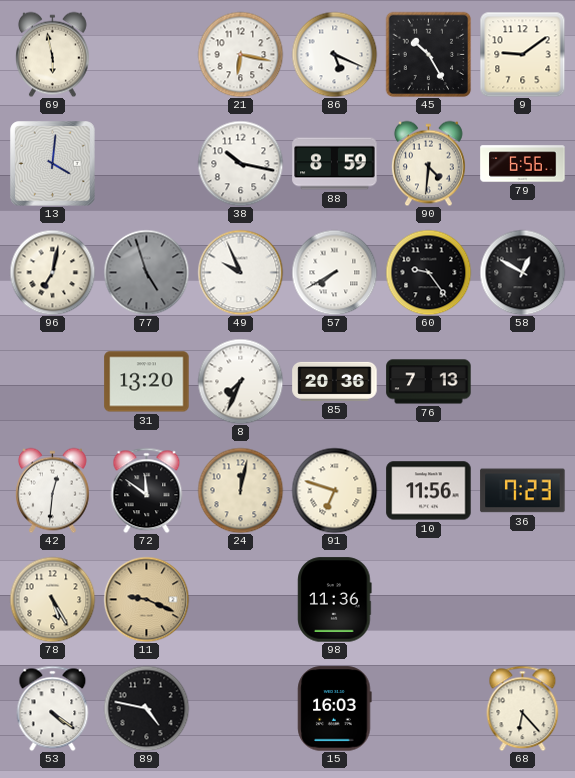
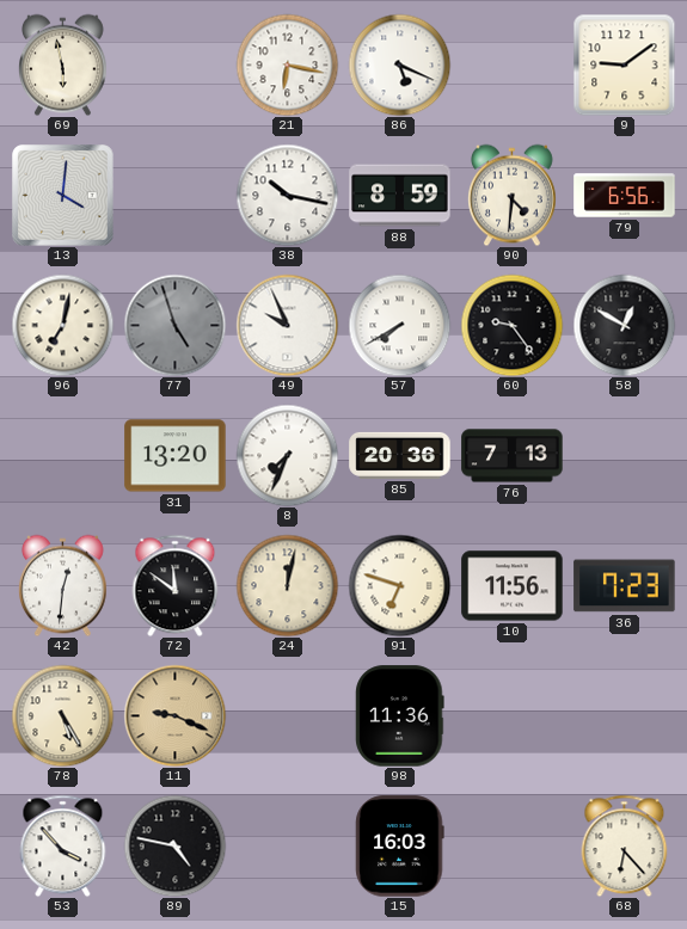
45: 10:25 -> none
53: 4:21 -> 3:53
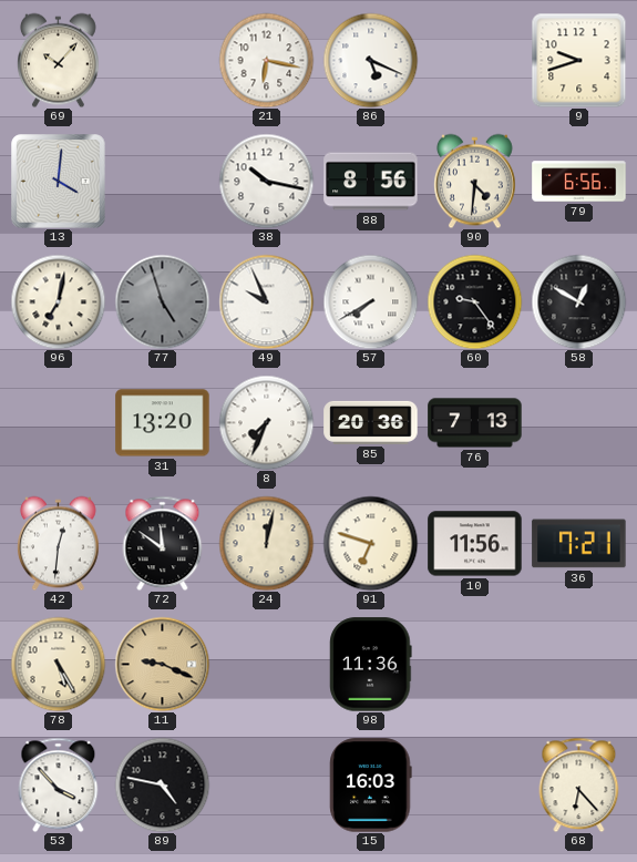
69: 5:58 -> 10:07
9: 9:09 -> 9:42
88: 8:59 -> 8:56
36: 7:23 -> 7:21
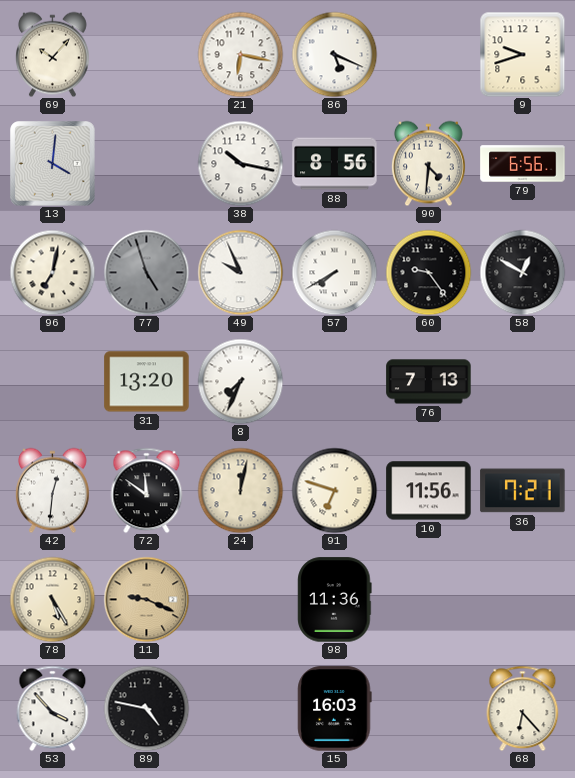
85: 20:36 -> none
